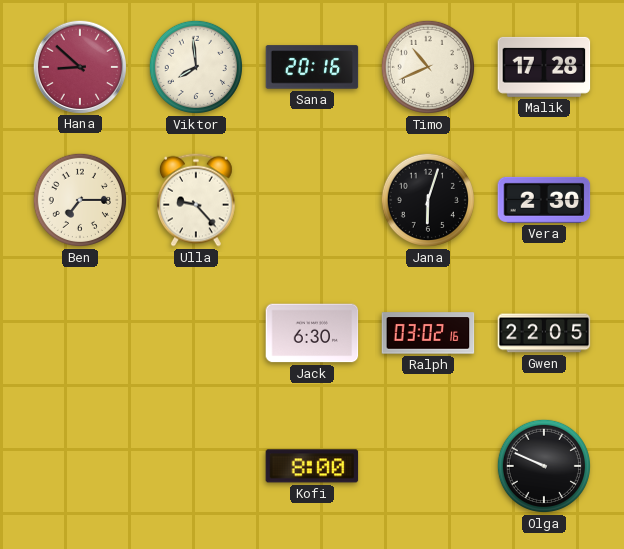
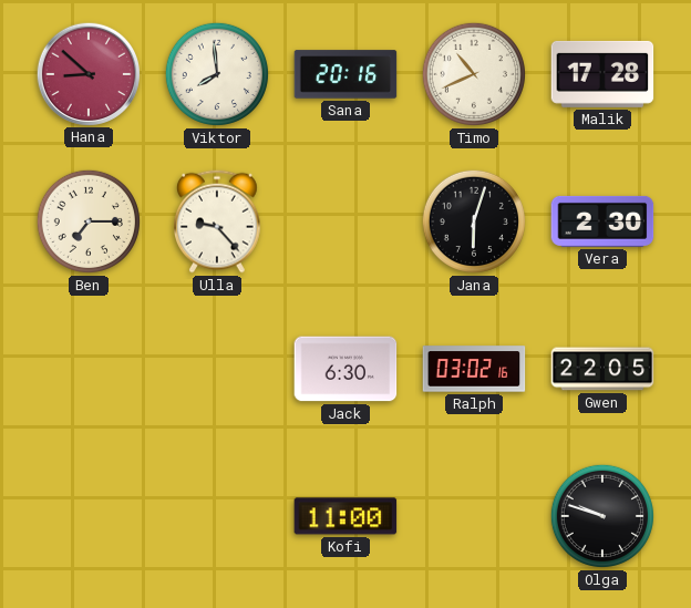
Kofi: 8:00 -> 11:00
Olga: 9:49 -> 9:48
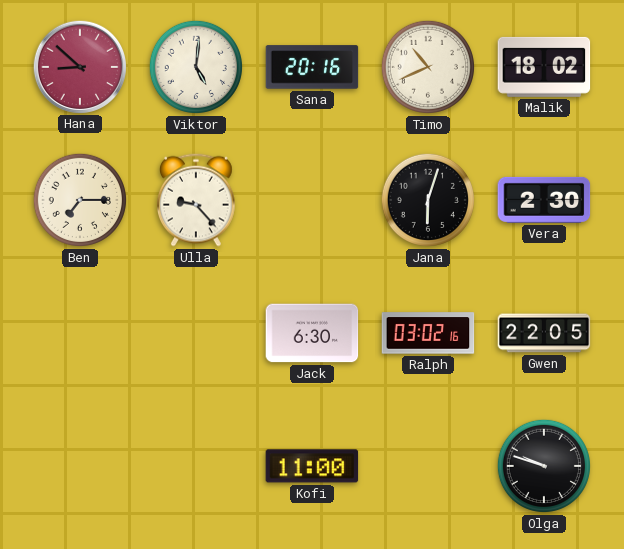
Viktor: 7:59 -> 5:01
Malik: 17:28 -> 18:02
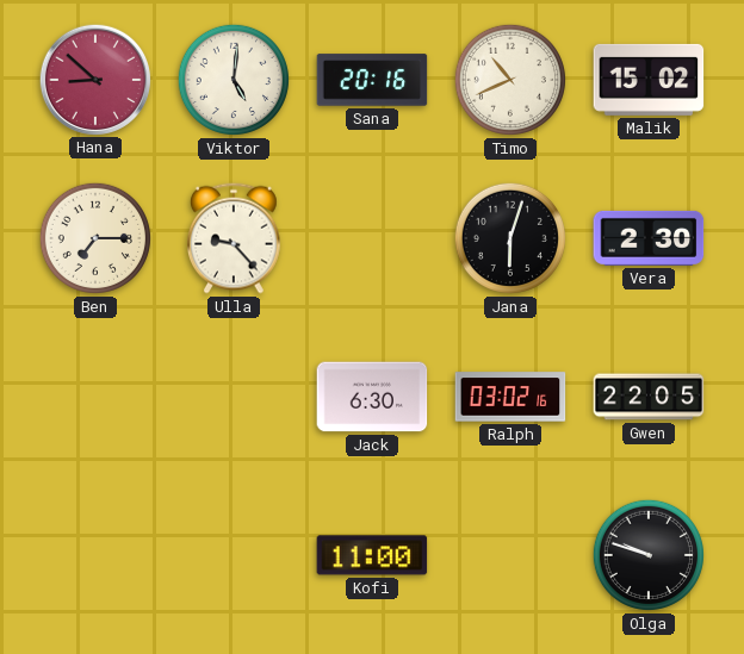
Malik: 18:02 -> 15:02
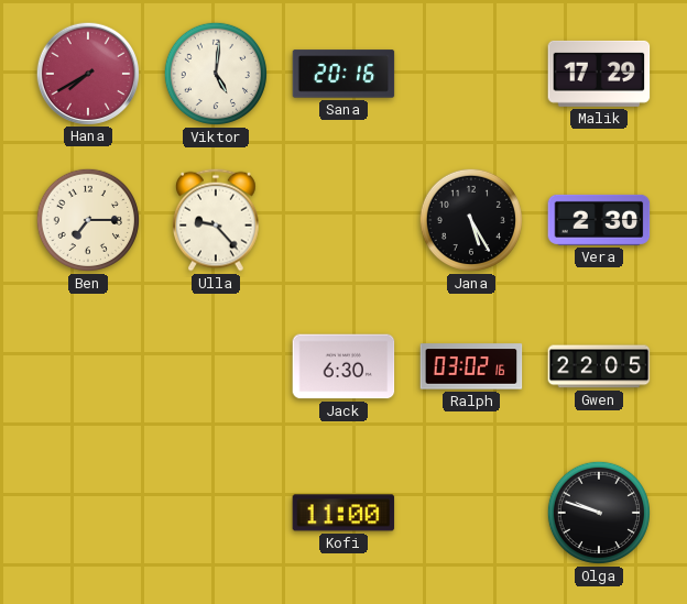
Hana: 8:52 -> 7:40
Timo: 10:41 -> none
Malik: 15:02 -> 17:29
Jana: 6:03 -> 5:25
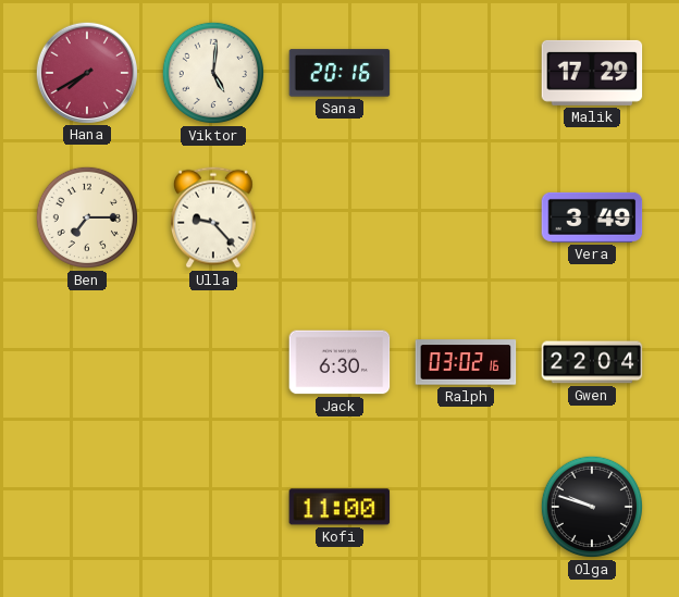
Jana: 5:25 -> none
Vera: 2:30 -> 3:49
Gwen: 22:05 -> 22:04
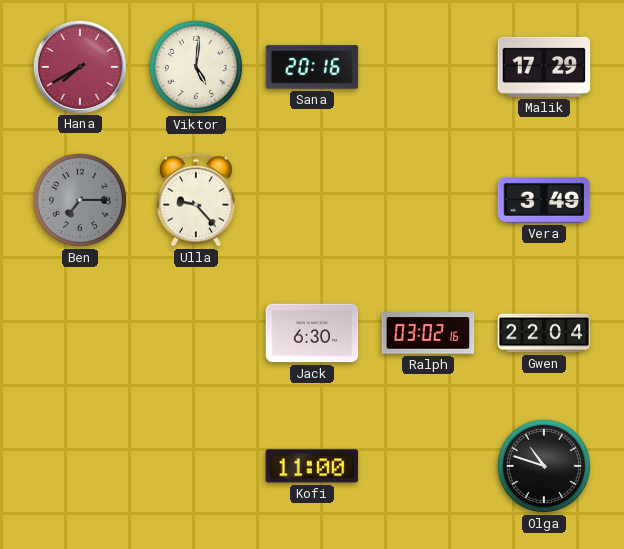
Ben dial: cream -> grey
Olga: 9:48 -> 10:48
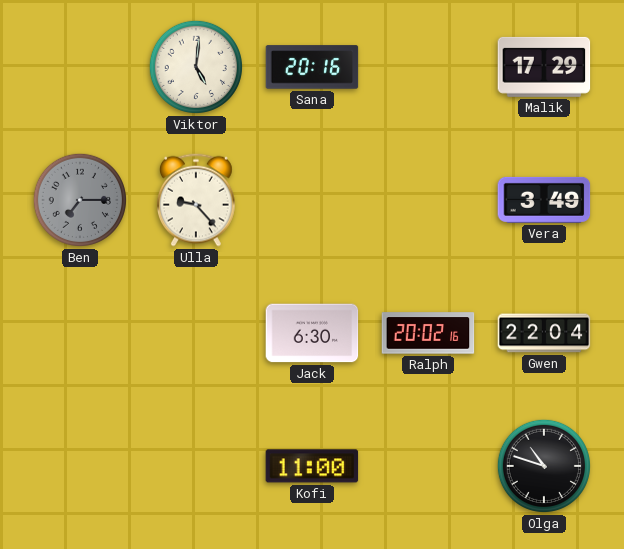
Hana: 7:40 -> none
Ralph: 03:02 -> 20:02
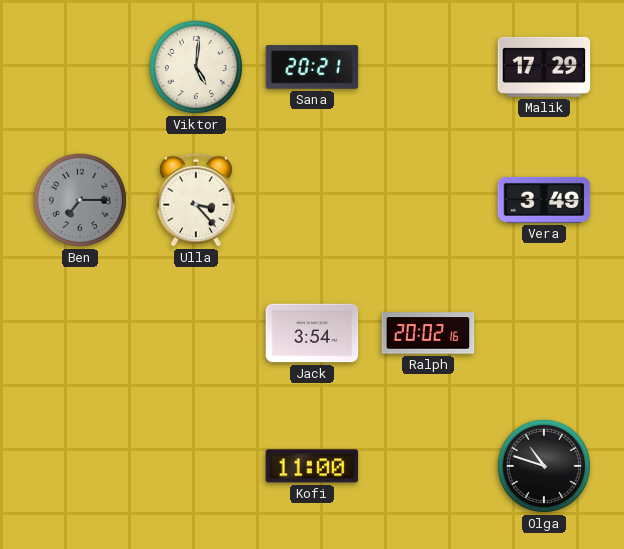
Sana: 20:16 -> 20:21
Ulla: 9:23 -> 3:23
Jack: 6:30 -> 3:54
Gwen: 22:04 -> none
